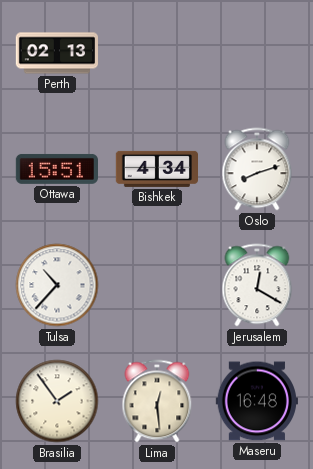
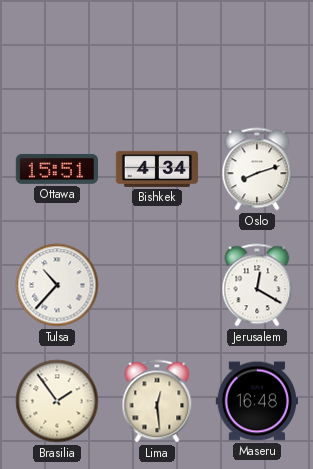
Perth: 02:13 -> none
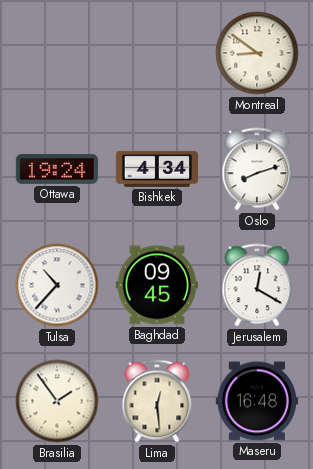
Montreal: none -> 8:51
Ottawa: 15:51 -> 19:24
Baghdad: none -> 09:45
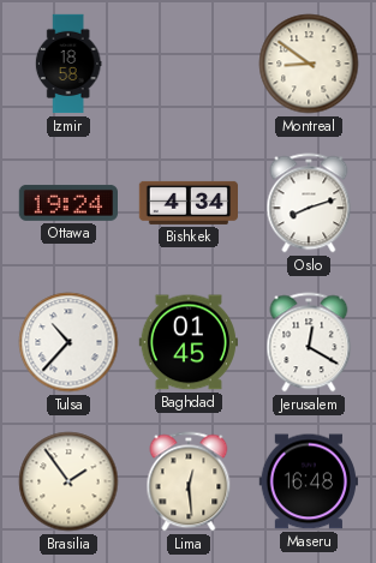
Izmir: none -> 18:58
Baghdad: 09:45 -> 01:45
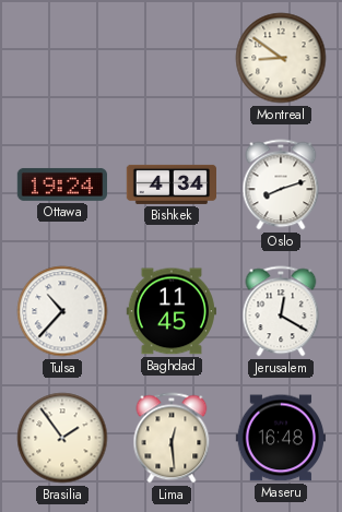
Izmir: 18:58 -> none
Baghdad: 01:45 -> 11:45
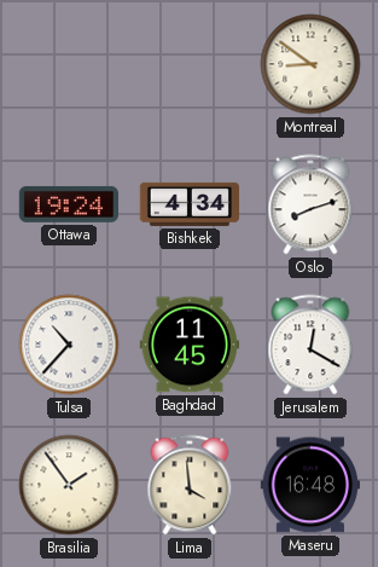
Lima: 12:29 -> 3:59
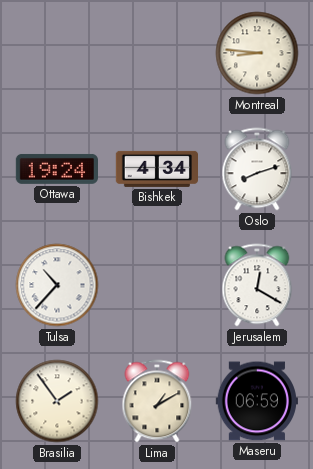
Montreal: 8:51 -> 8:46
Baghdad: 11:45 -> none
Lima: 3:59 -> 1:10
Maseru: 16:48 -> 06:59
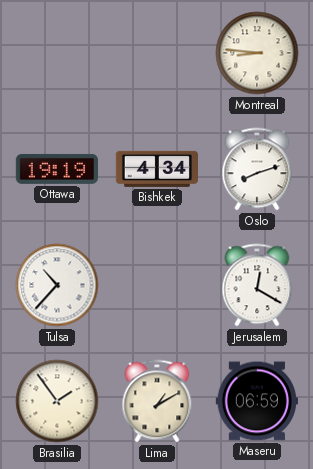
Ottawa: 19:24 -> 19:19
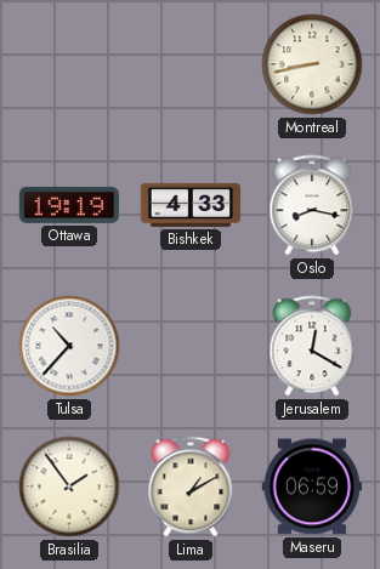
Montreal: 8:46 -> 8:43
Bishkek: 4:34 -> 4:33
Oslo: 8:12 -> 8:17
